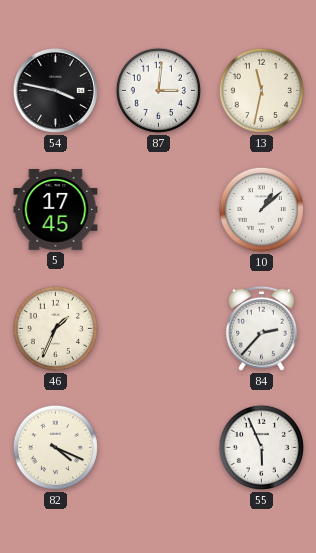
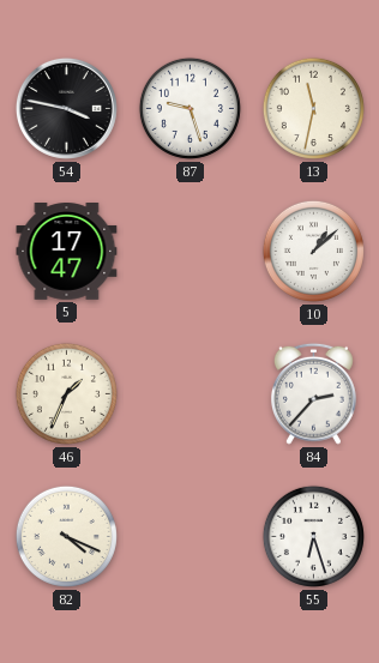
87: 3:01 -> 9:27
5: 17:45 -> 17:47
55: 5:56 -> 6:27
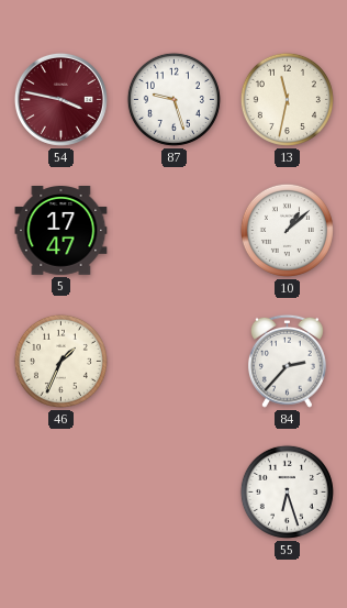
54 dial: black -> burgundy
82: 4:19 -> none
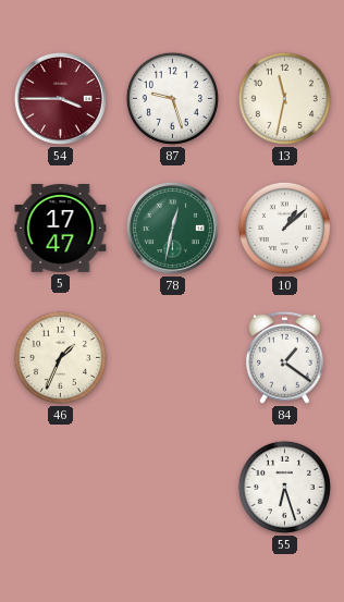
54: 3:47 -> 3:45
78: none -> 12:32
84: 2:37 -> 1:21
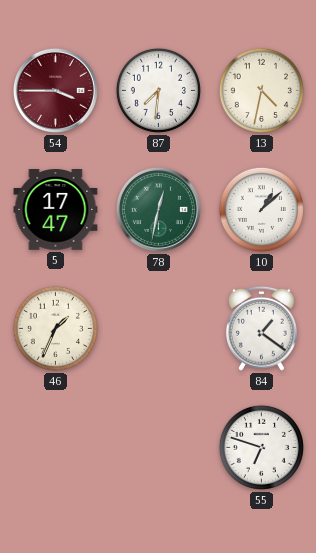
87: 9:27 -> 7:31
13: 11:32 -> 4:32
55: 6:27 -> 6:48
